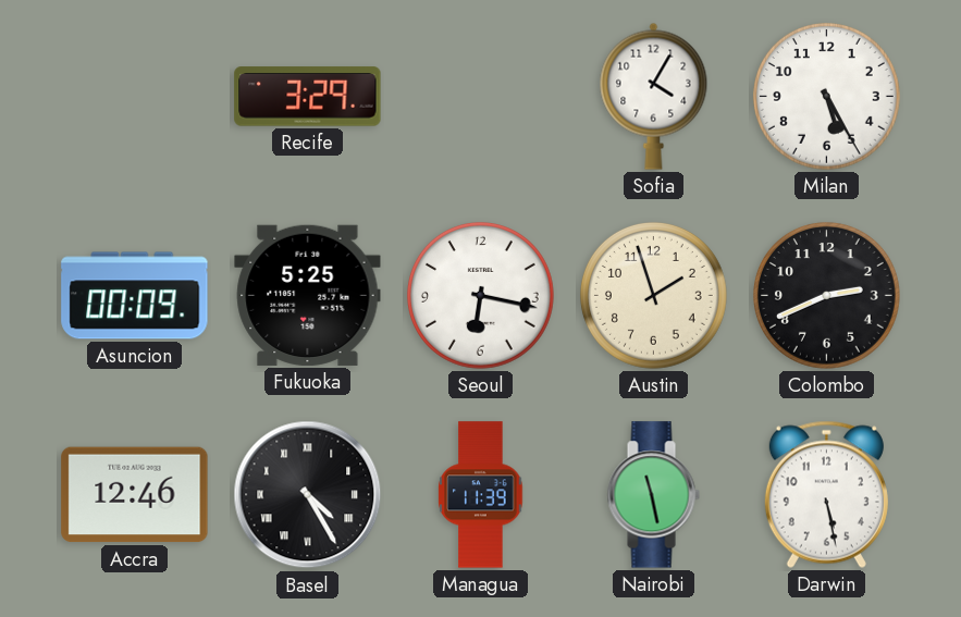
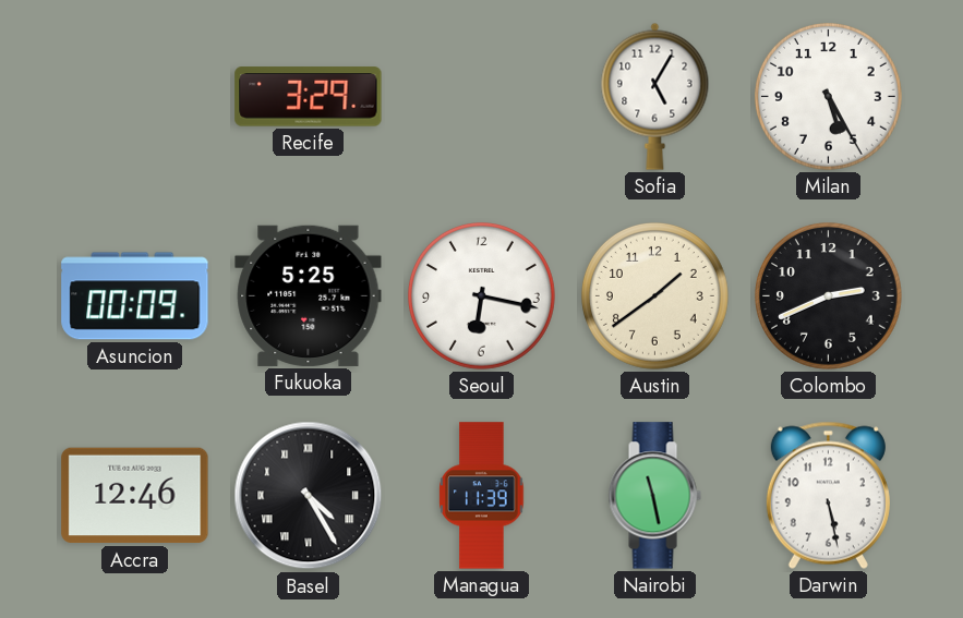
Sofia: 4:05 -> 5:05
Austin: 1:57 -> 1:39
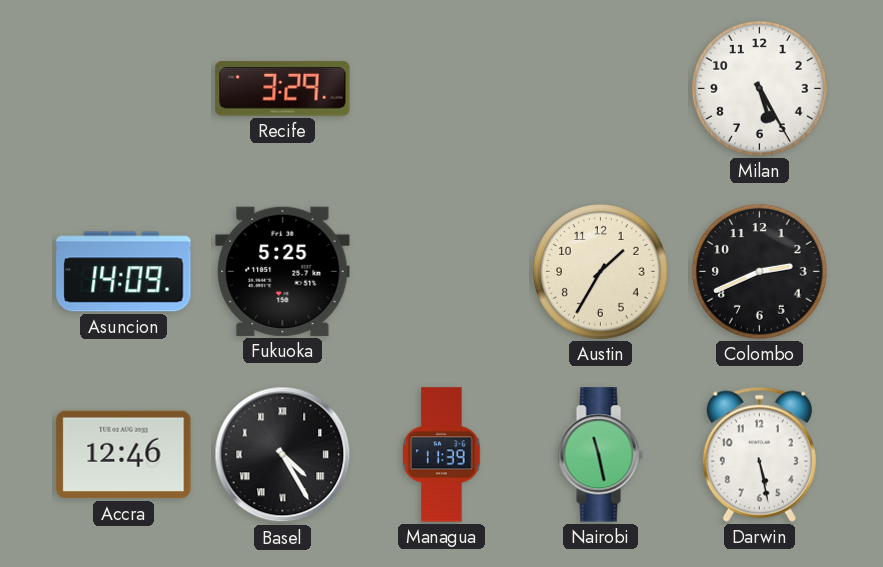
Sofia: 5:05 -> none
Asuncion: 00:09 -> 14:09
Seoul: 6:17 -> none
Austin: 1:39 -> 1:35
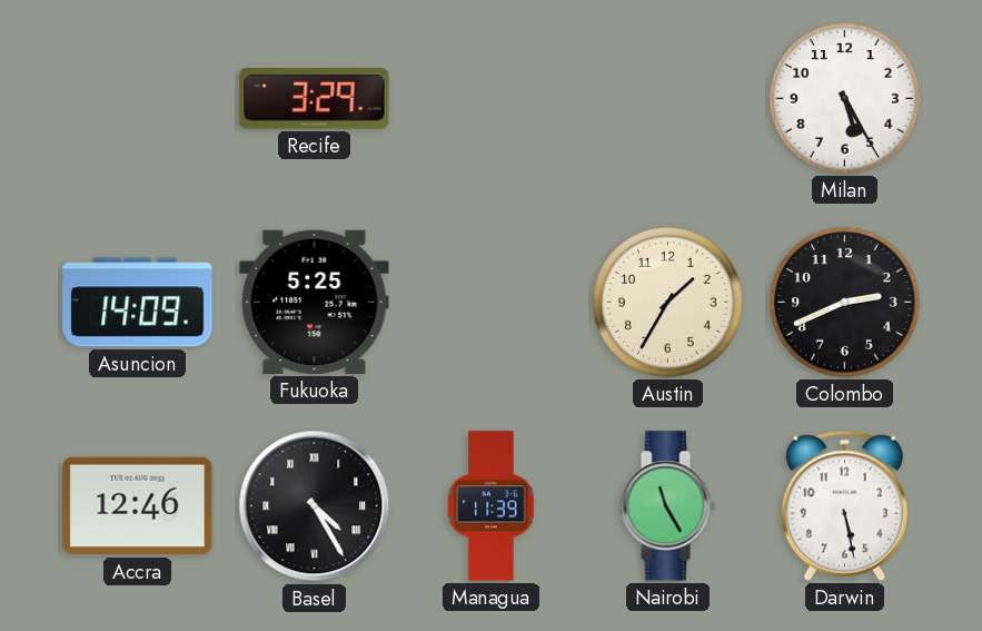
Nairobi: 11:28 -> 11:25
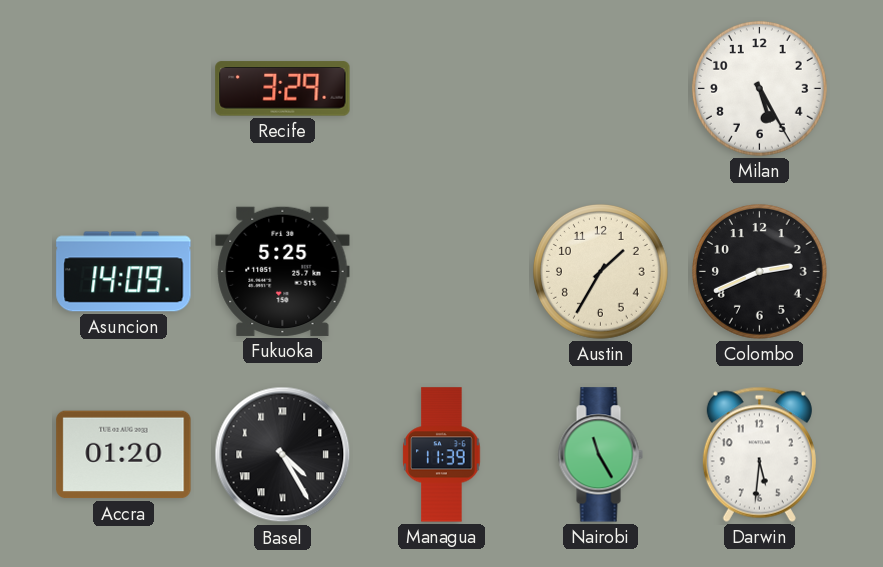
Accra: 12:46 -> 01:20
Darwin: 5:28 -> 5:31
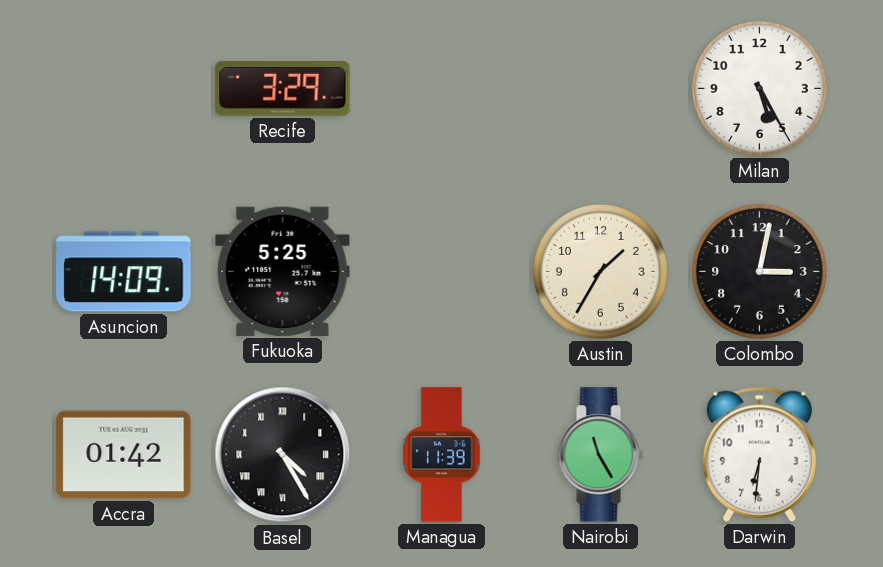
Colombo: 2:41 -> 3:02
Accra: 01:20 -> 01:42
Darwin: 5:31 -> 6:31
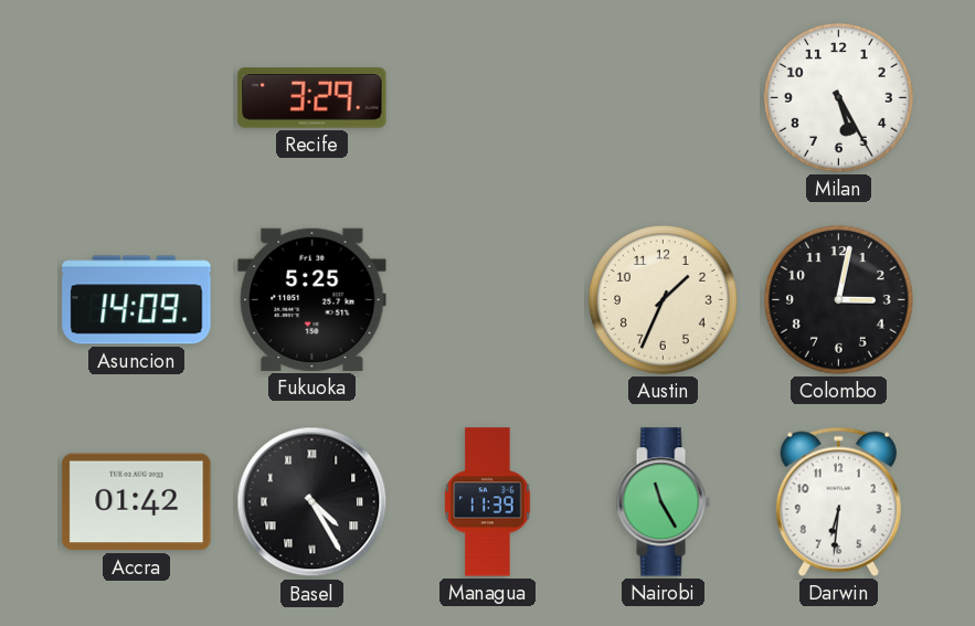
Austin: 1:35 -> 1:34
